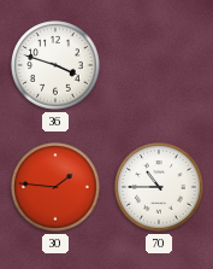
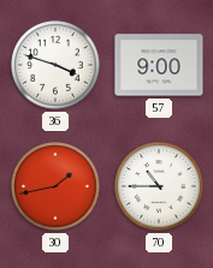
57: none -> 9:00
30: 1:46 -> 1:43
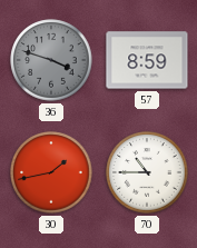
36 dial: white -> grey
57: 9:00 -> 8:59
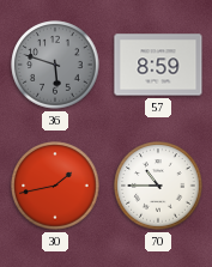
36: 3:48 -> 5:48
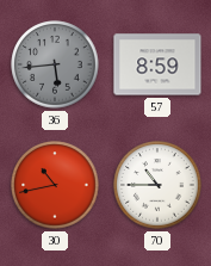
36: 5:48 -> 5:44
30: 1:43 -> 10:43
